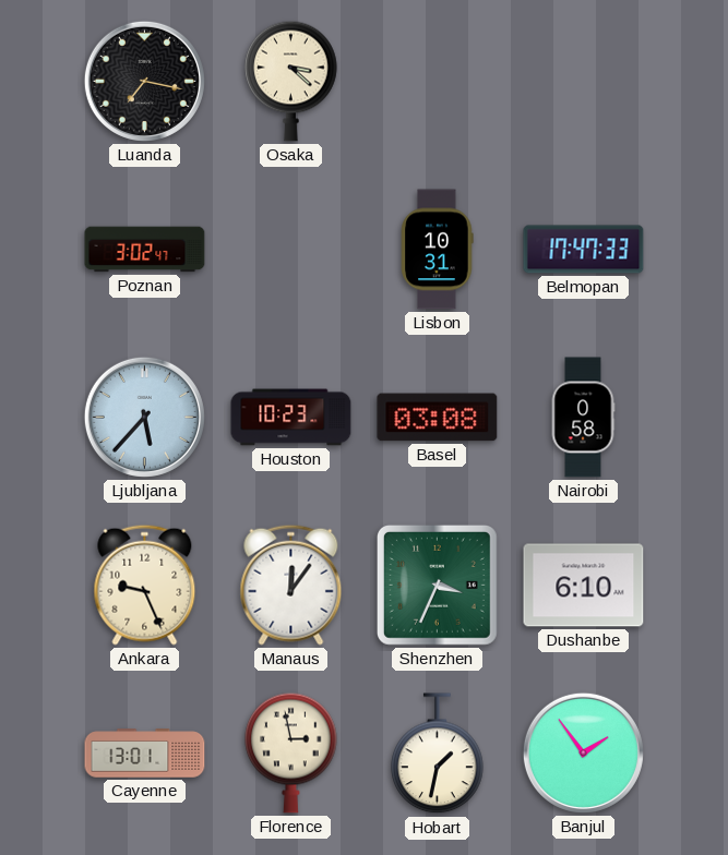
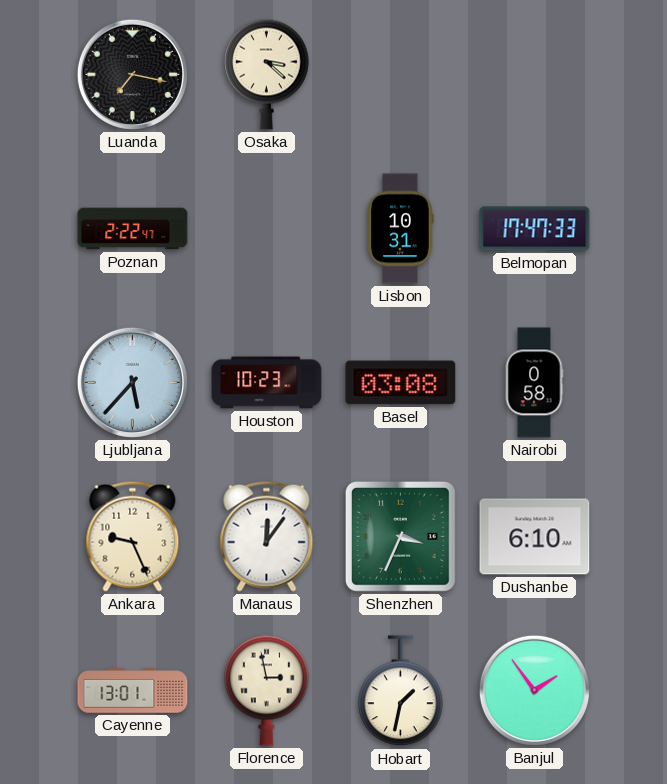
Poznan: 3:02 -> 2:22
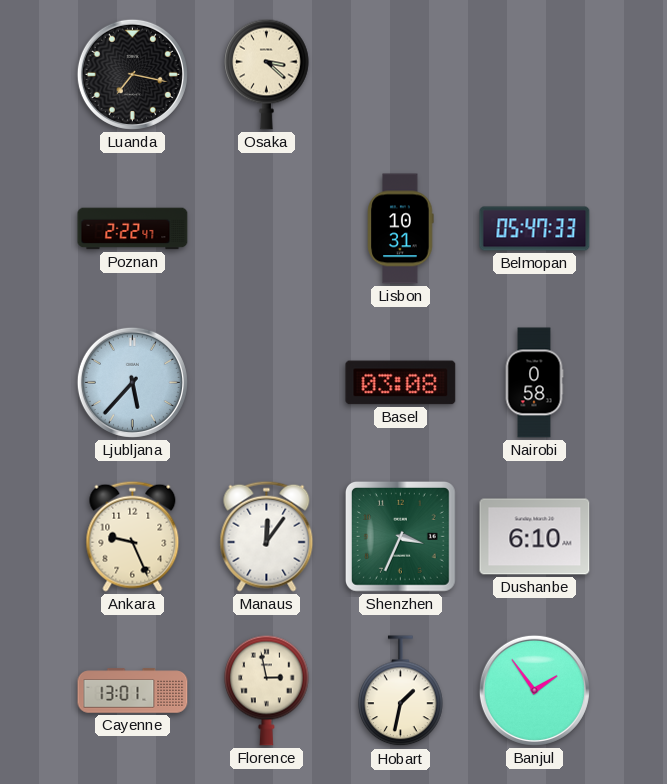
Belmopan: 17:47 -> 05:47
Houston: 10:23 -> none
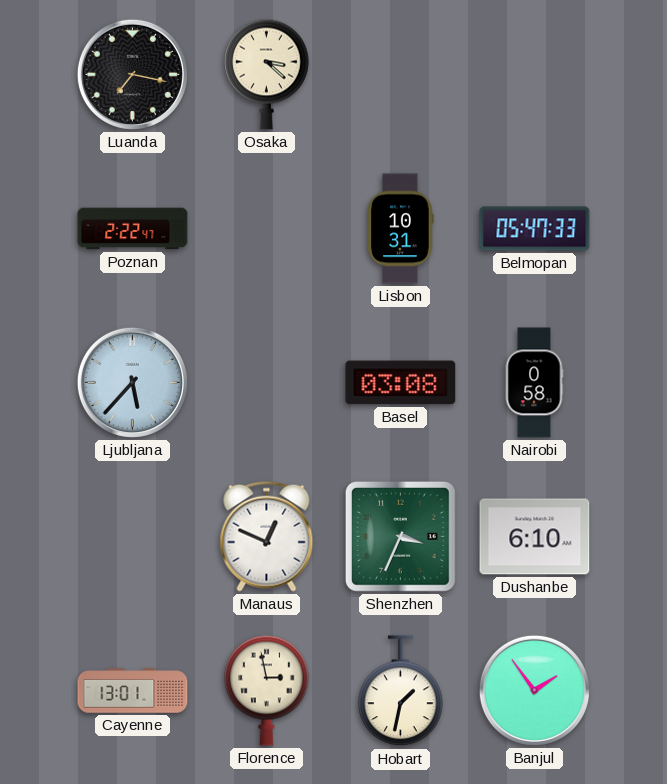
Ankara: 9:26 -> none
Manaus: 12:06 -> 12:49
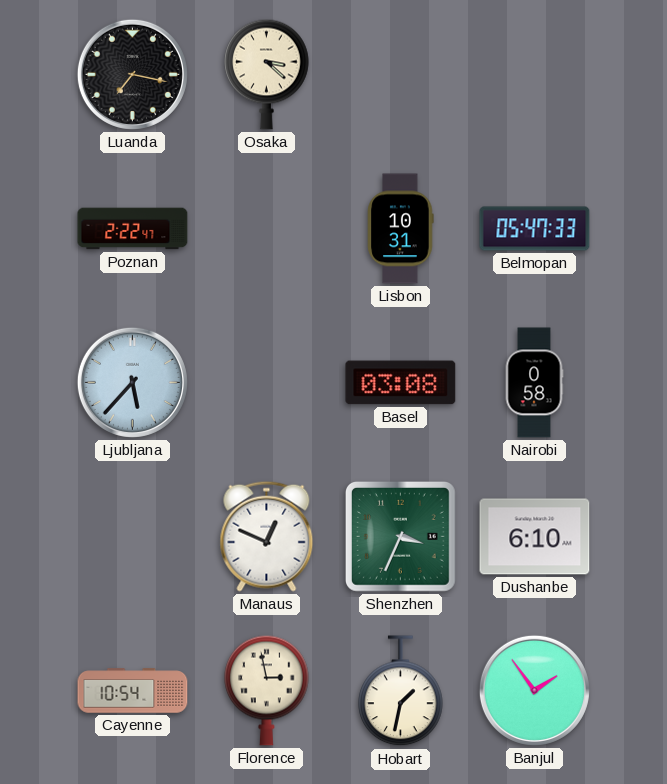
Cayenne: 13:01 -> 10:54
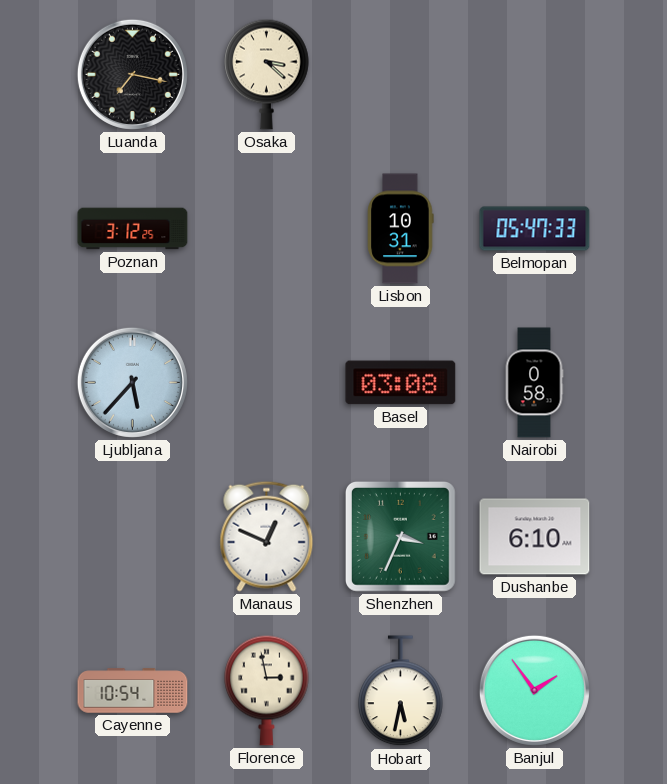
Poznan: 2:22 -> 3:12
Hobart: 1:32 -> 5:32
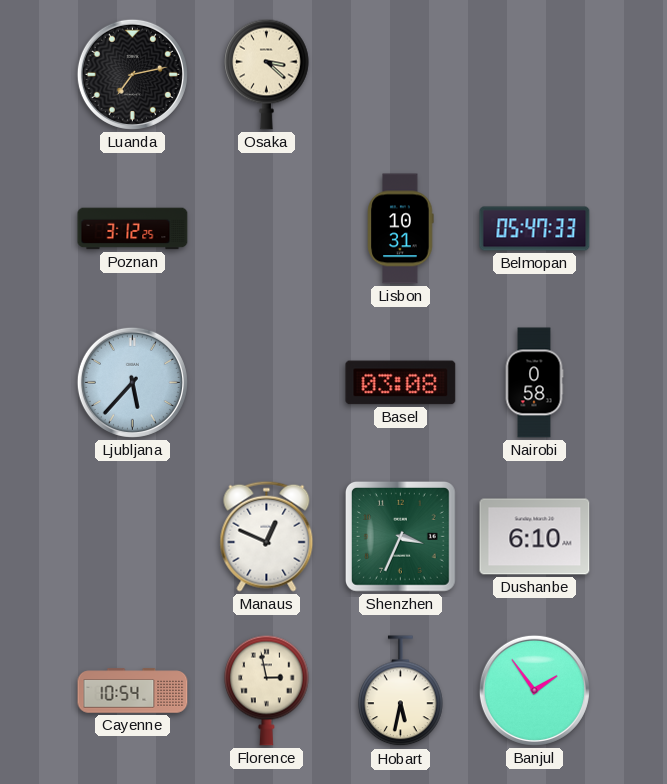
Luanda: 7:17 -> 7:13
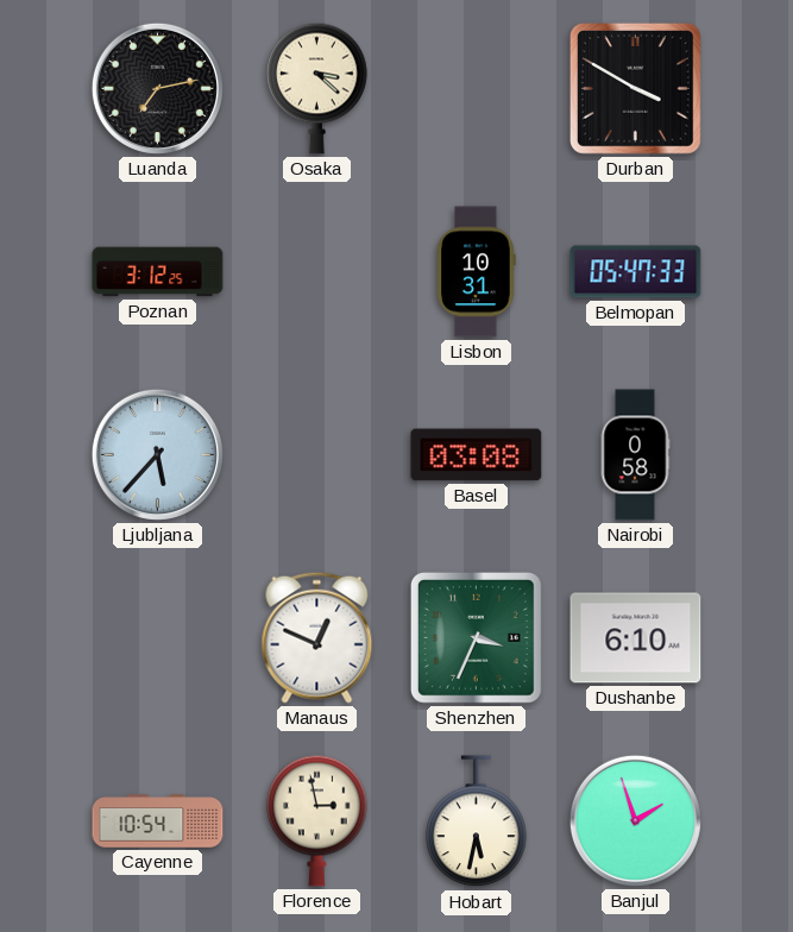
Durban: none -> 3:50
Banjul: 1:54 -> 1:57
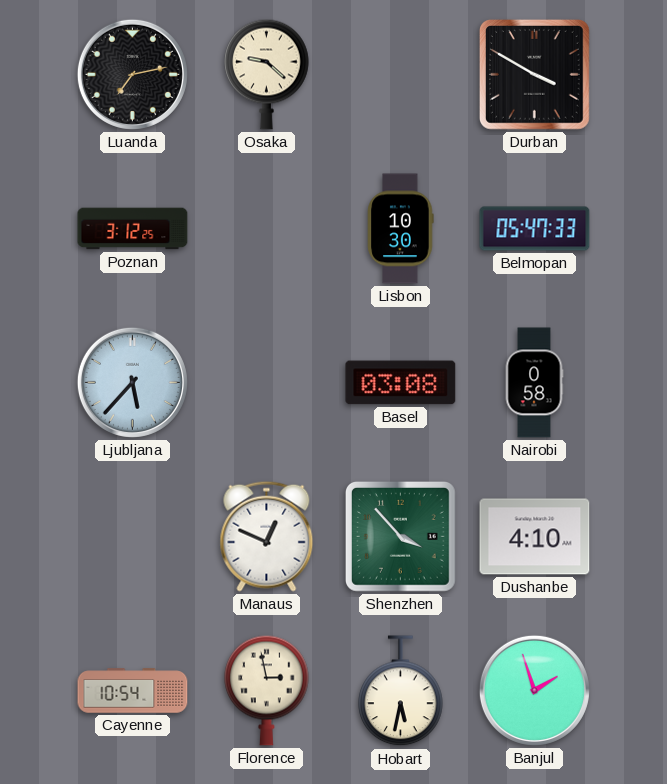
Osaka: 3:22 -> 9:22
Lisbon: 10:31 -> 10:30
Shenzhen: 3:34 -> 3:53
Dushanbe: 6:10 -> 4:10
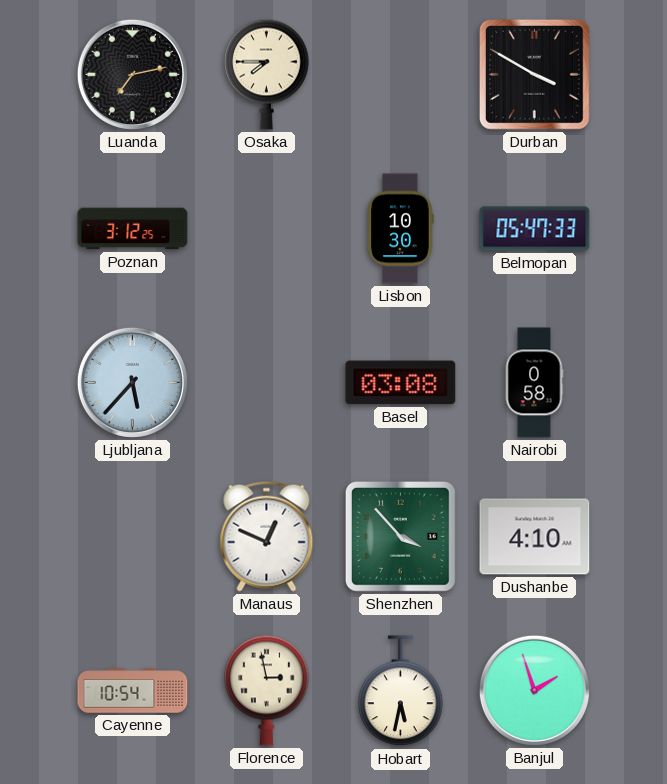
Osaka: 9:22 -> 7:45
